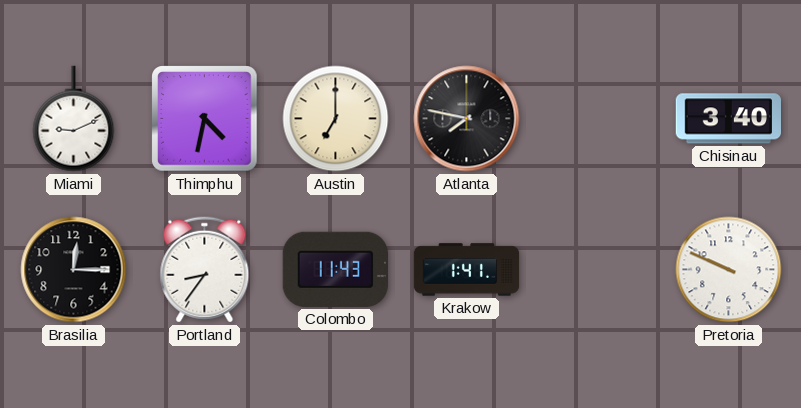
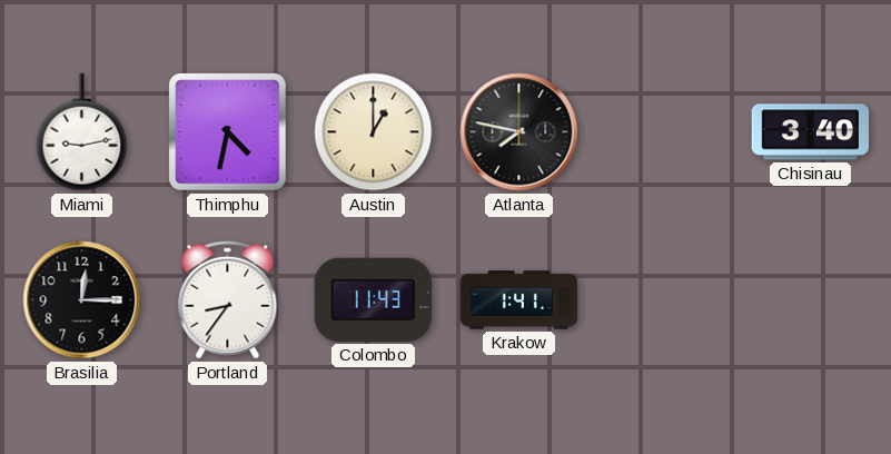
Miami: 9:11 -> 9:13
Austin: 7:00 -> 1:00
Pretoria: 9:49 -> none
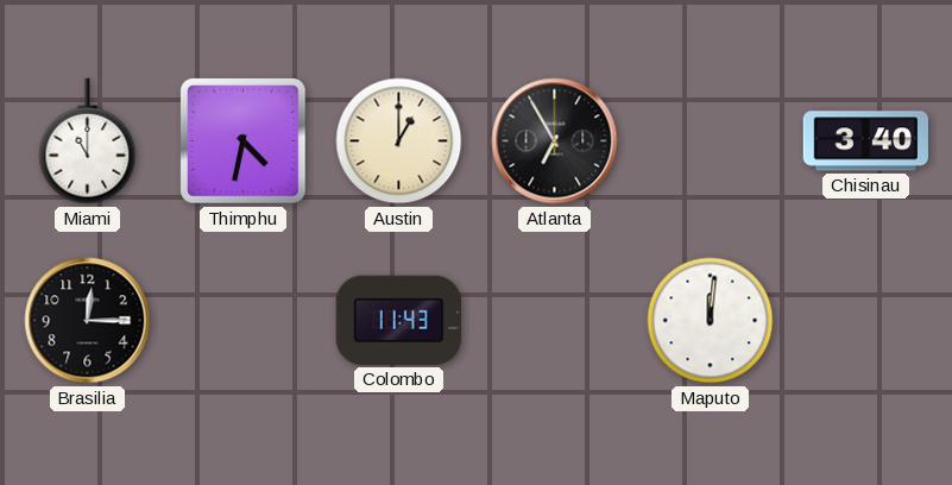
Miami: 9:13 -> 11:00
Atlanta: 7:47 -> 6:55
Portland: 8:36 -> none
Krakow: 1:41 -> none
Maputo: none -> 12:01
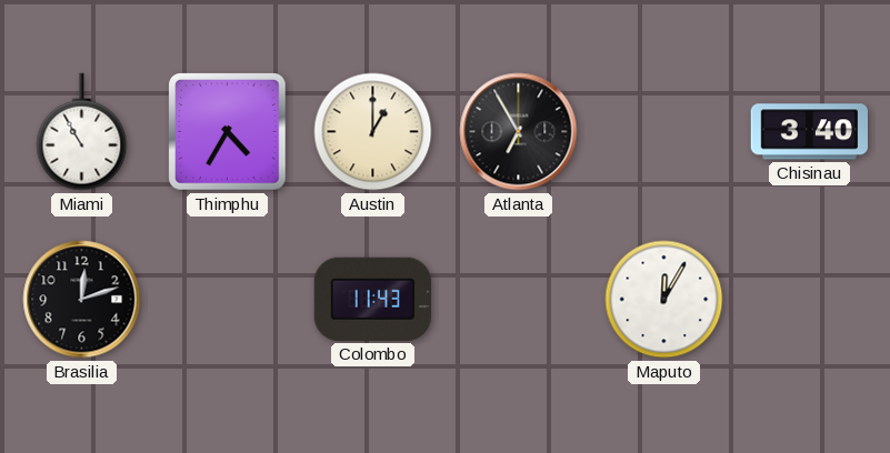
Miami: 11:00 -> 10:55
Thimphu: 4:32 -> 4:35
Brasilia: 12:15 -> 12:12
Maputo: 12:01 -> 12:05
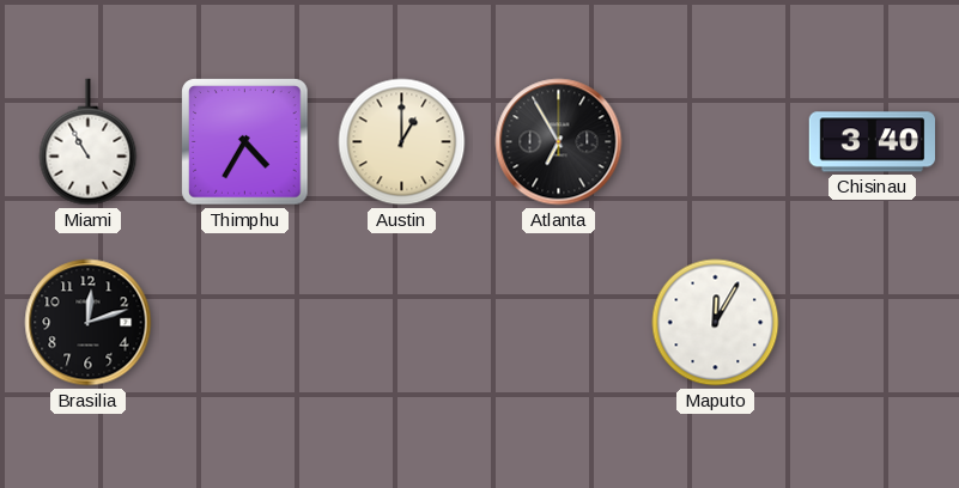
Colombo: 11:43 -> none
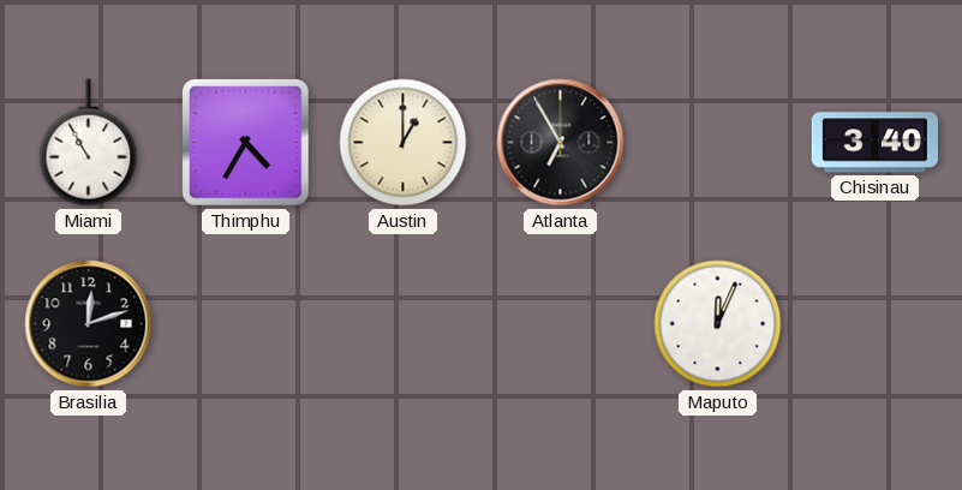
Maputo: 12:05 -> 12:04
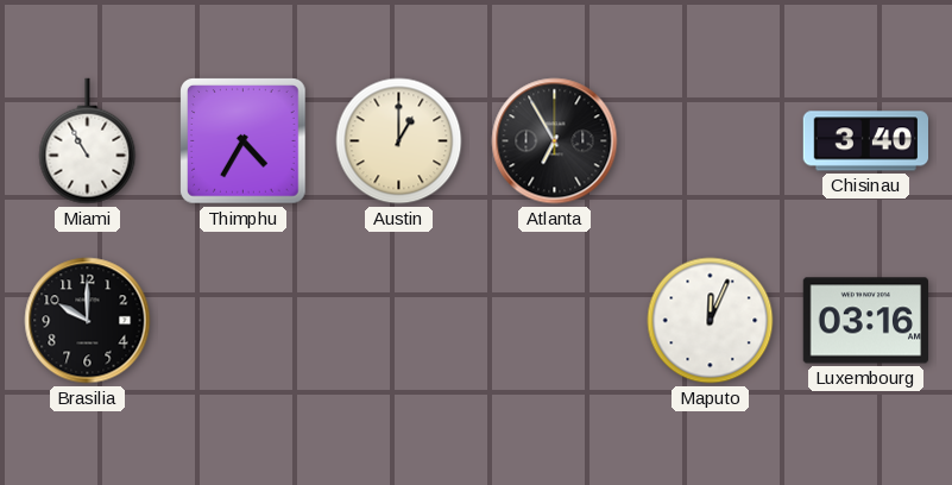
Brasilia: 12:12 -> 10:00
Luxembourg: none -> 03:16
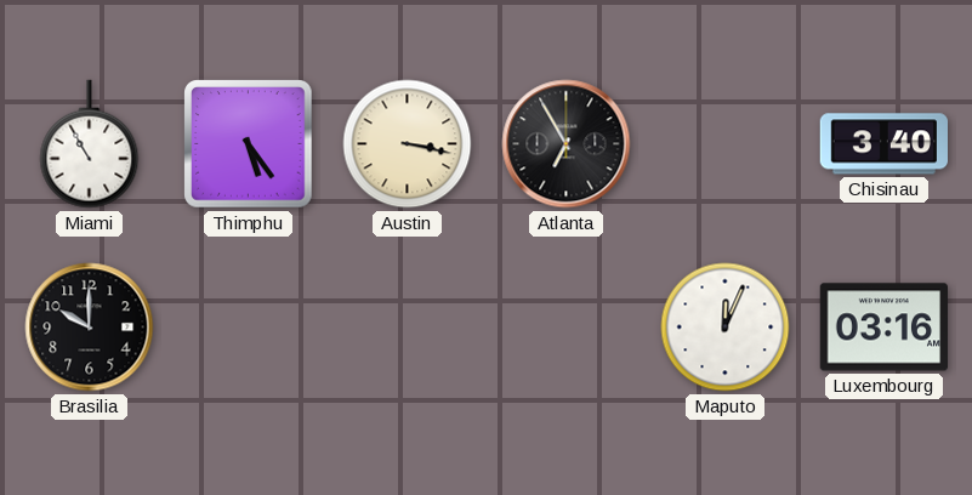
Thimphu: 4:35 -> 5:24
Austin: 1:00 -> 3:17
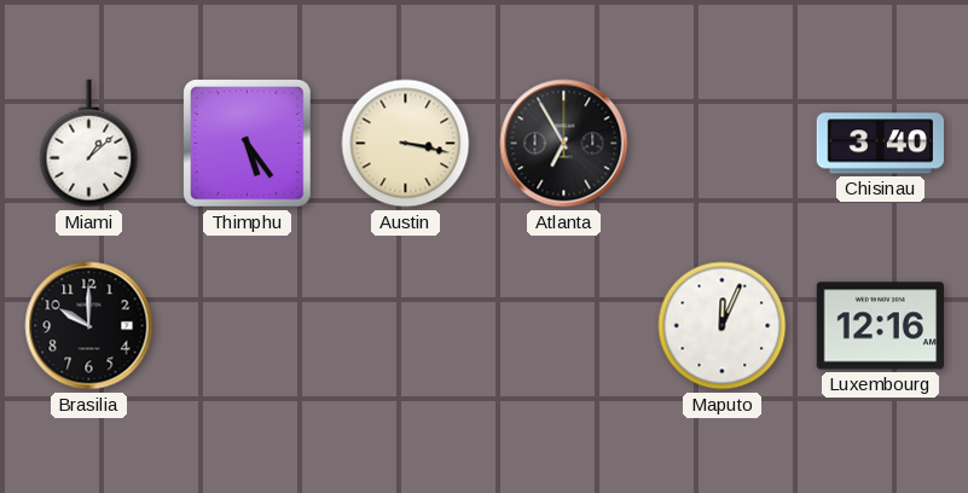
Miami: 10:55 -> 1:08
Luxembourg: 03:16 -> 12:16
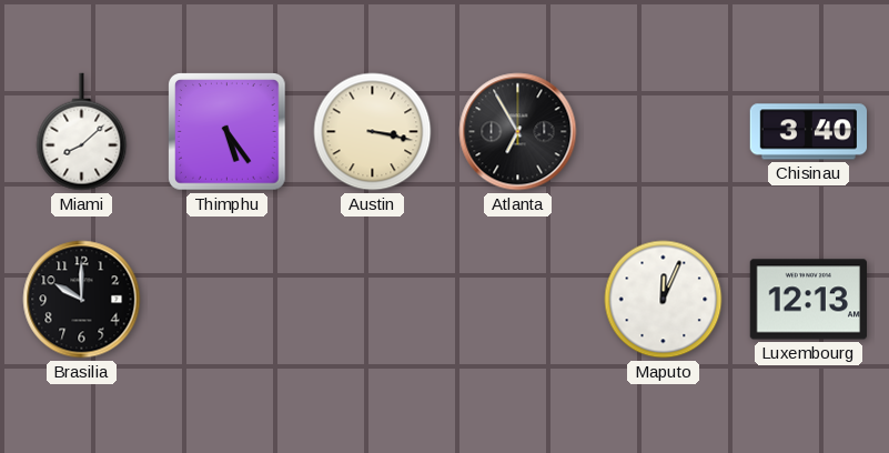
Miami: 1:08 -> 8:08
Luxembourg: 12:16 -> 12:13
